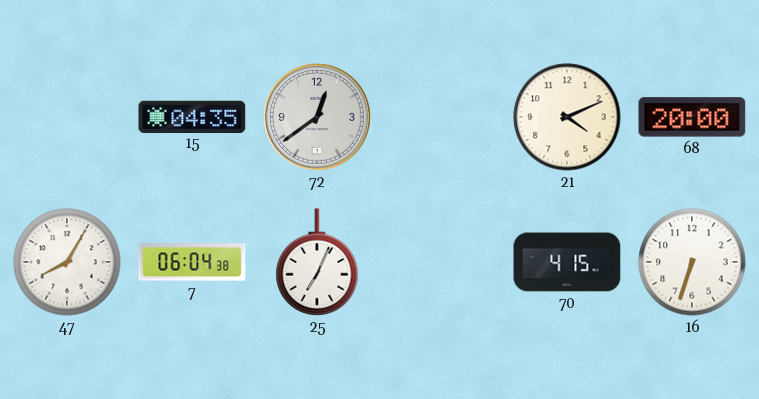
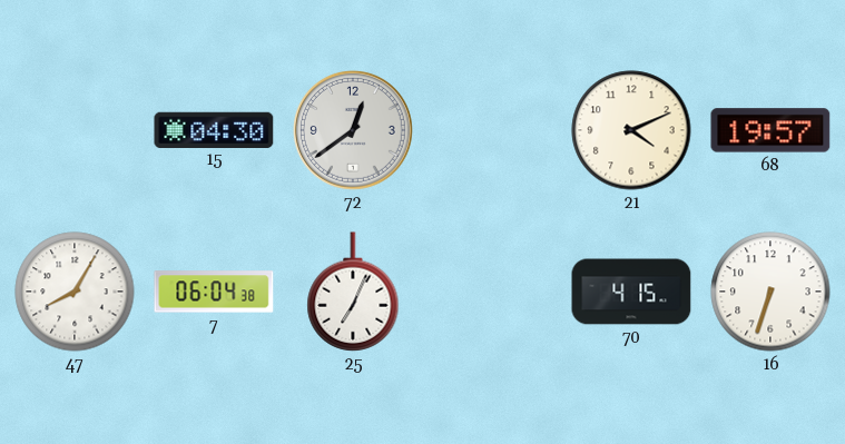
15: 04:35 -> 04:30
68: 20:00 -> 19:57
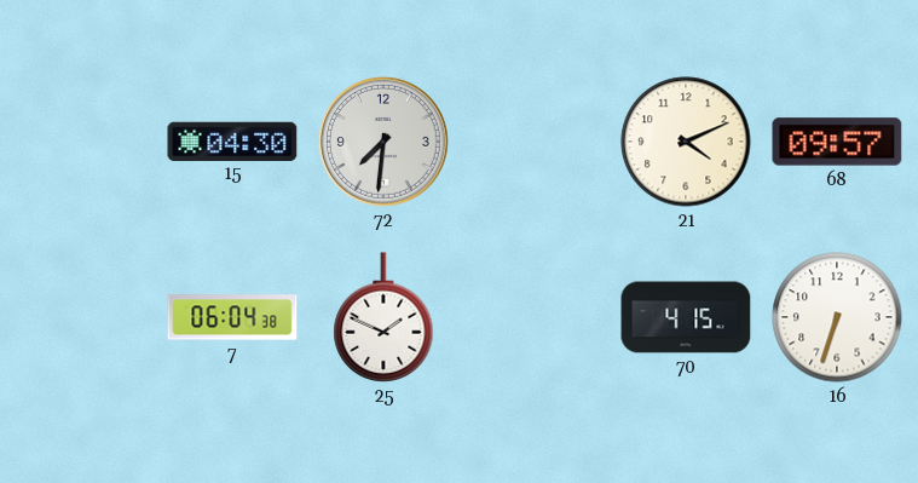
72: 12:39 -> 7:31
68: 19:57 -> 09:57
47: 8:05 -> none
25: 7:04 -> 1:49
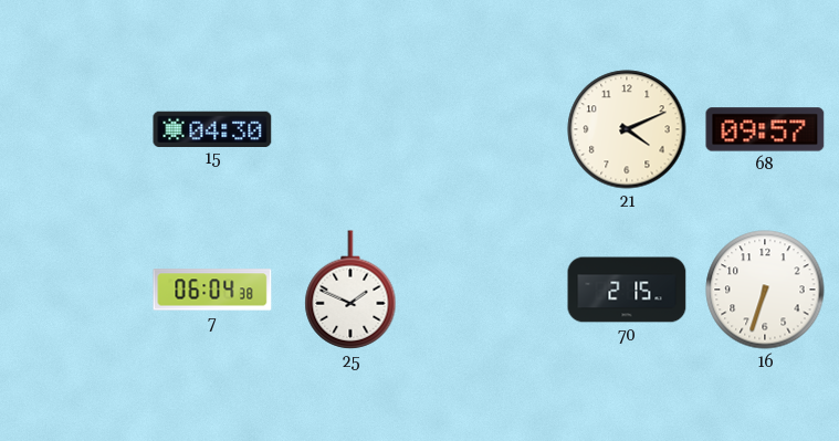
72: 7:31 -> none
70: 4:15 -> 2:15
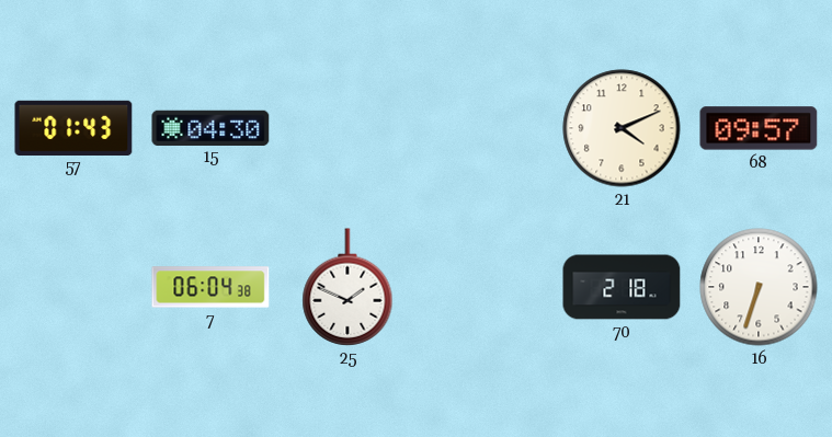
57: none -> 01:43
70: 2:15 -> 2:18
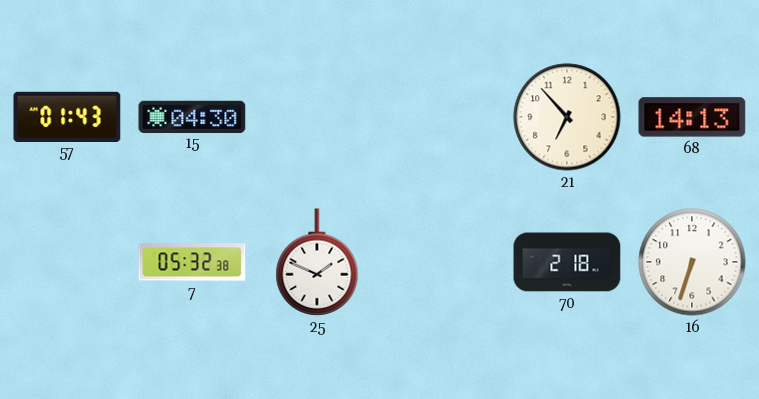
21: 4:11 -> 6:53
68: 09:57 -> 14:13
7: 06:04 -> 05:32
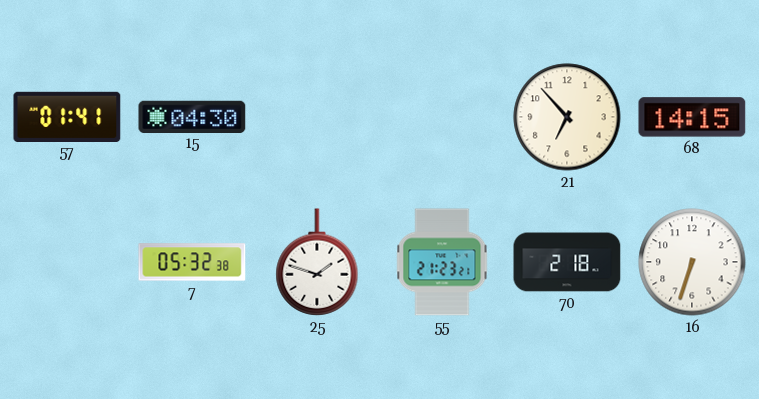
57: 01:43 -> 01:41
68: 14:13 -> 14:15
25: 1:49 -> 1:48
55: none -> 21:23
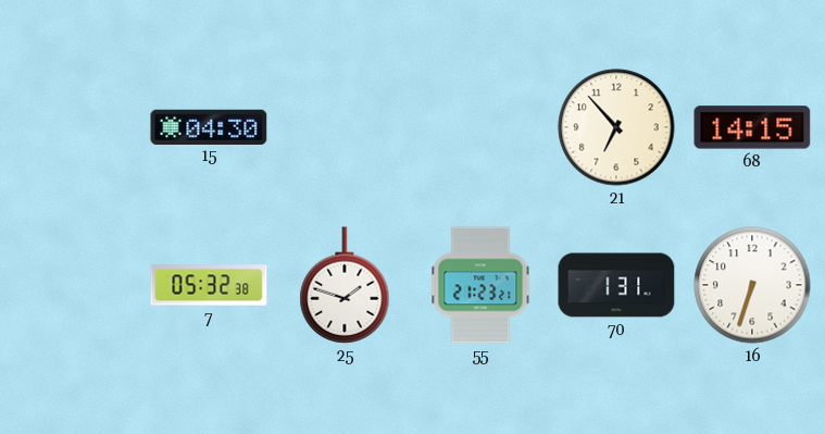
57: 01:41 -> none
70: 2:18 -> 1:31
